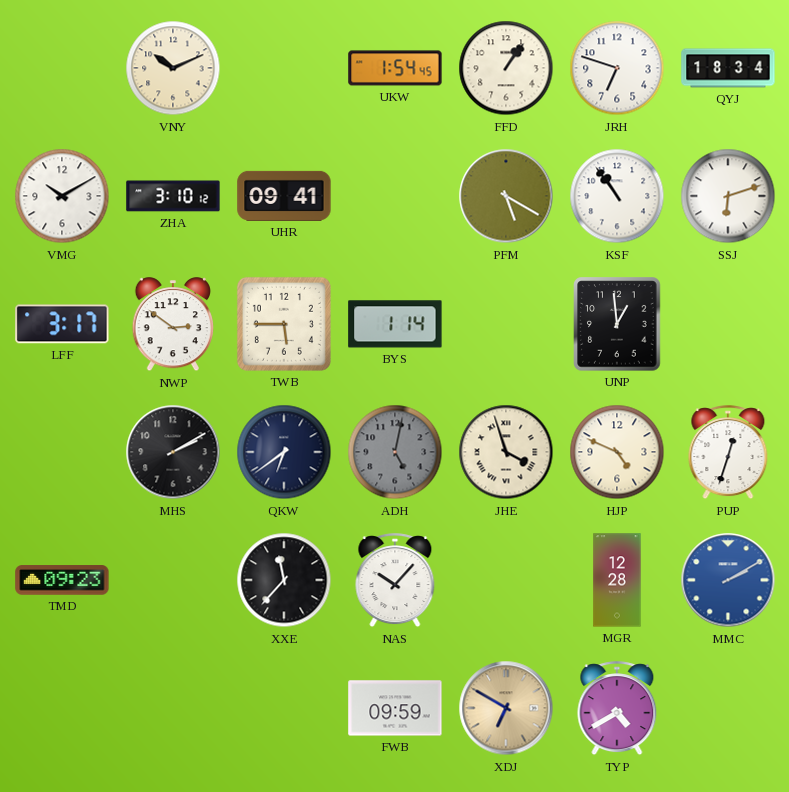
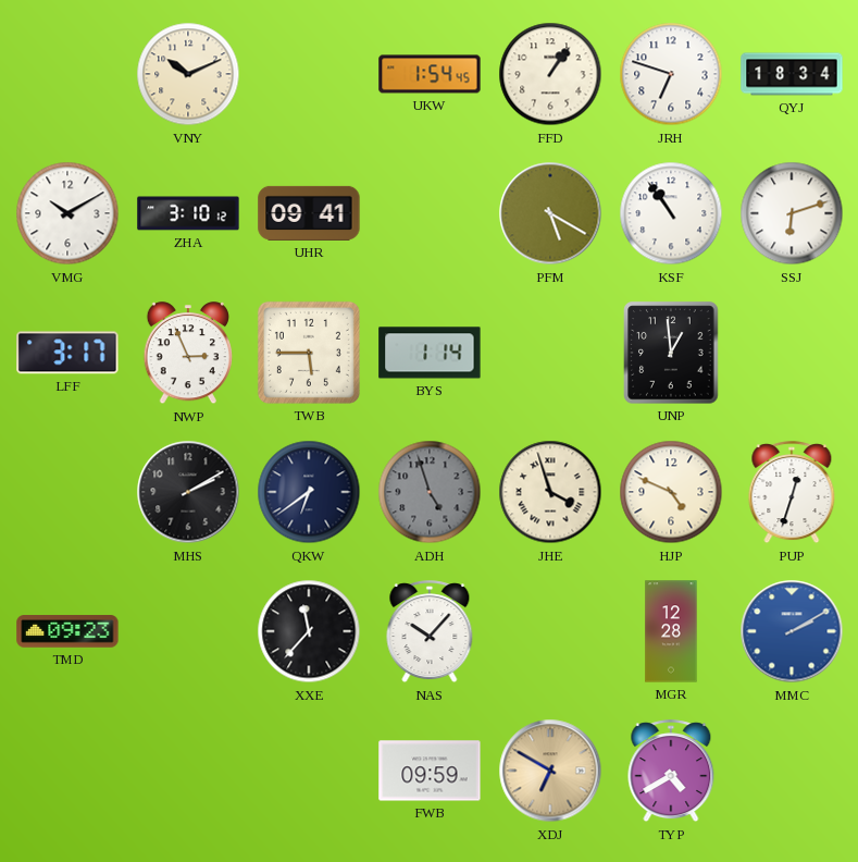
NWP: 2:51 -> 2:56
ADH: 5:02 -> 4:57
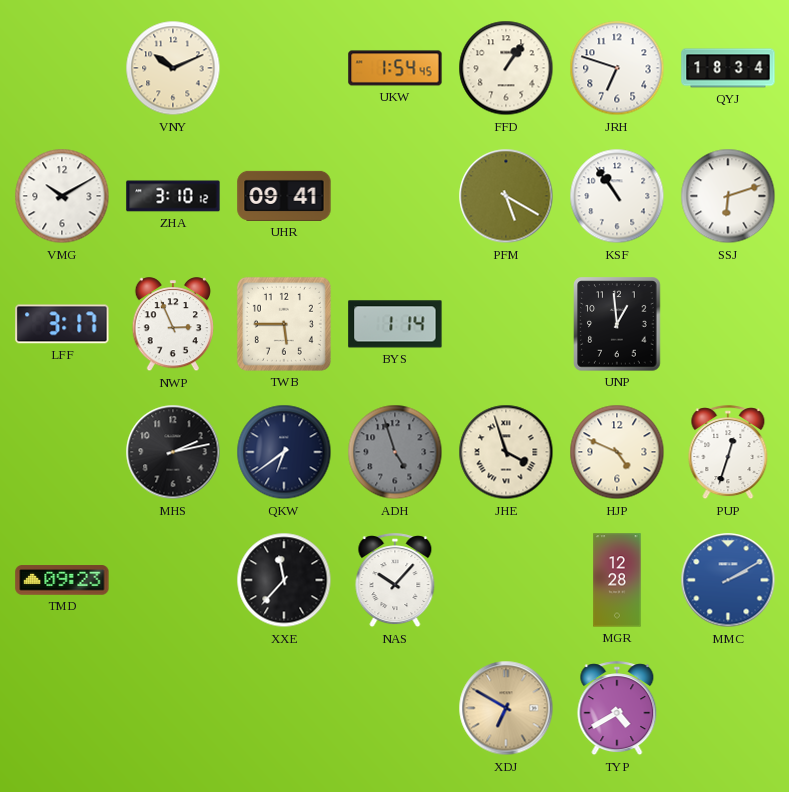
MHS: 2:10 -> 2:13
FWB: 09:59 -> none
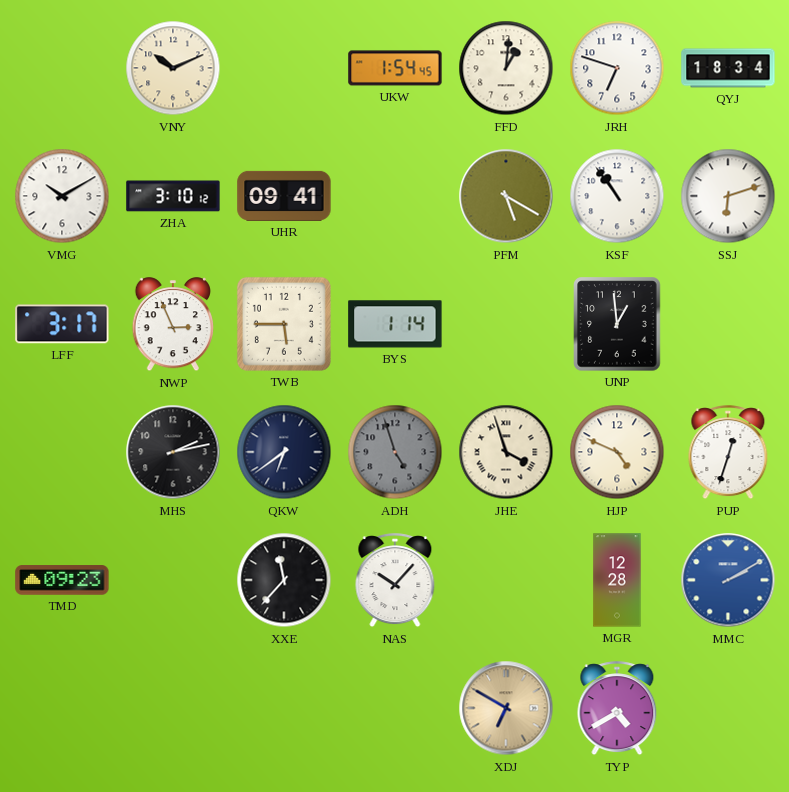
FFD: 1:06 -> 1:01
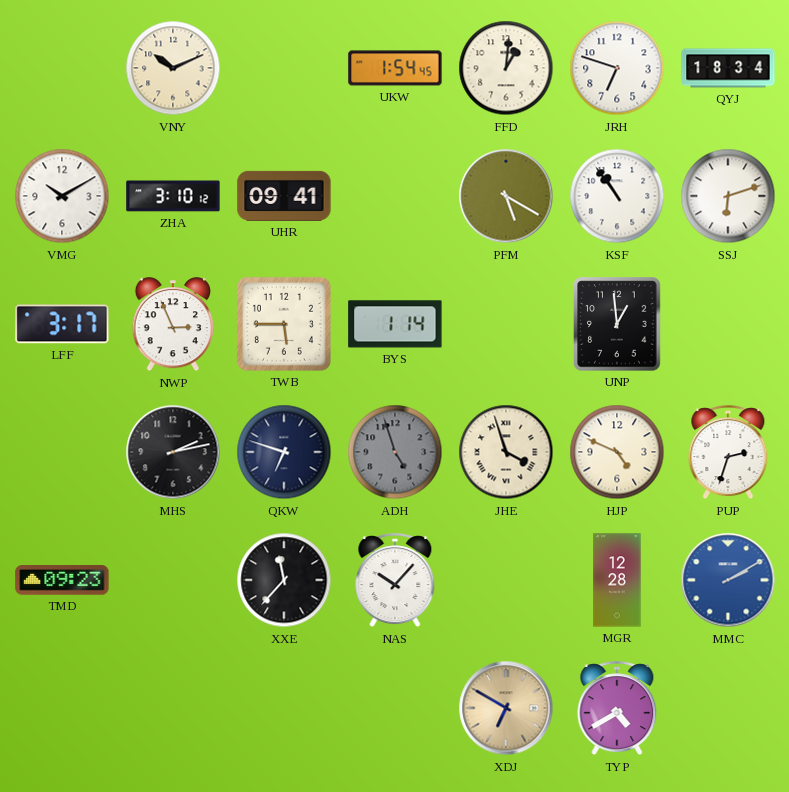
QKW: 6:39 -> 6:48
PUP: 12:33 -> 2:33
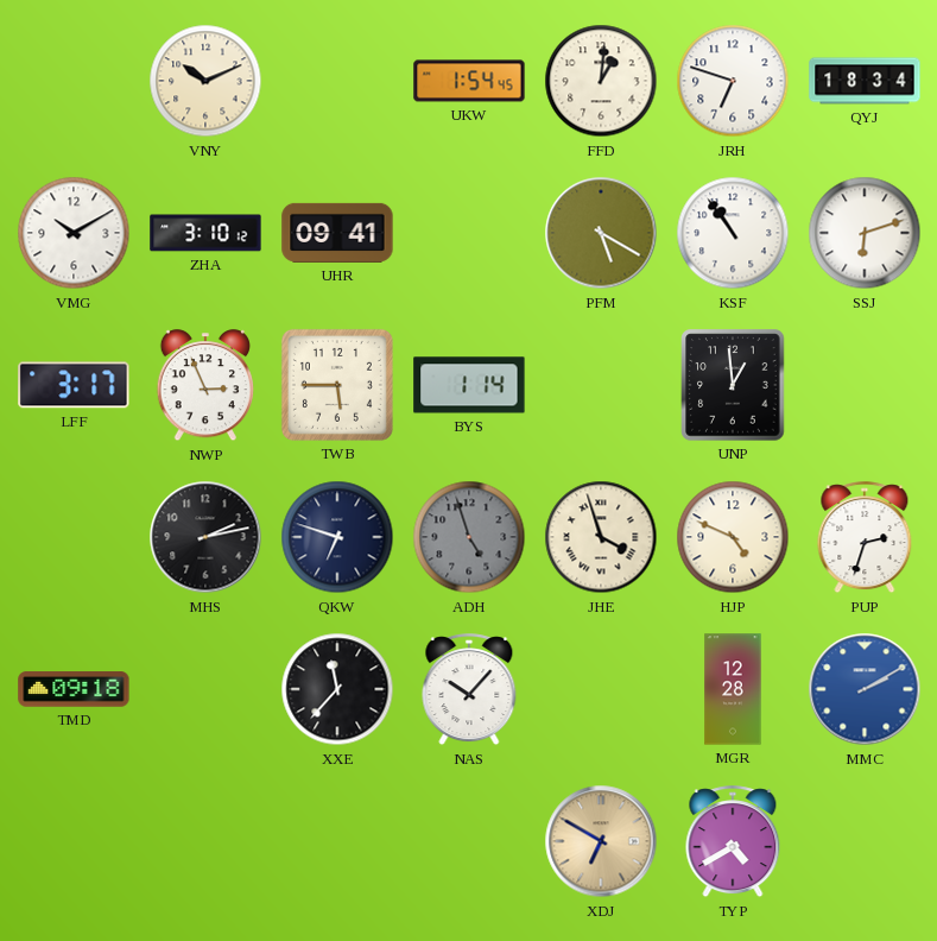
TMD: 09:23 -> 09:18
